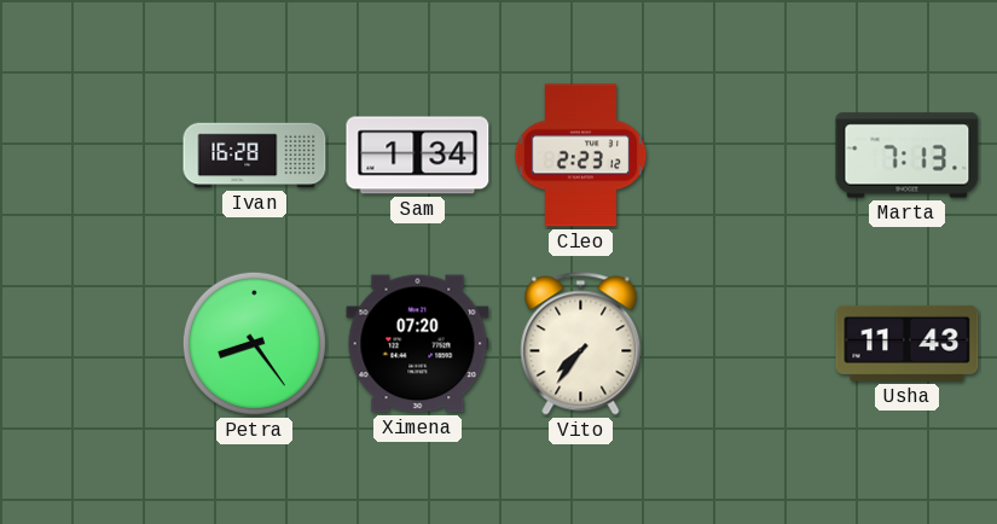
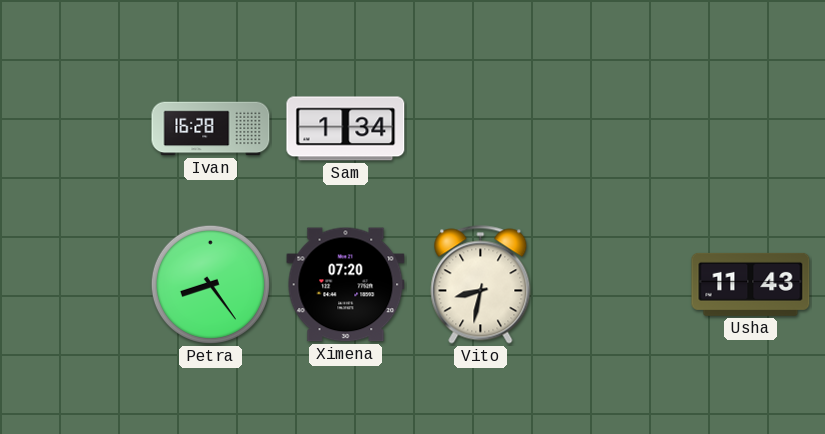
Cleo: 2:23 -> none
Marta: 7:13 -> none
Vito: 7:36 -> 8:32
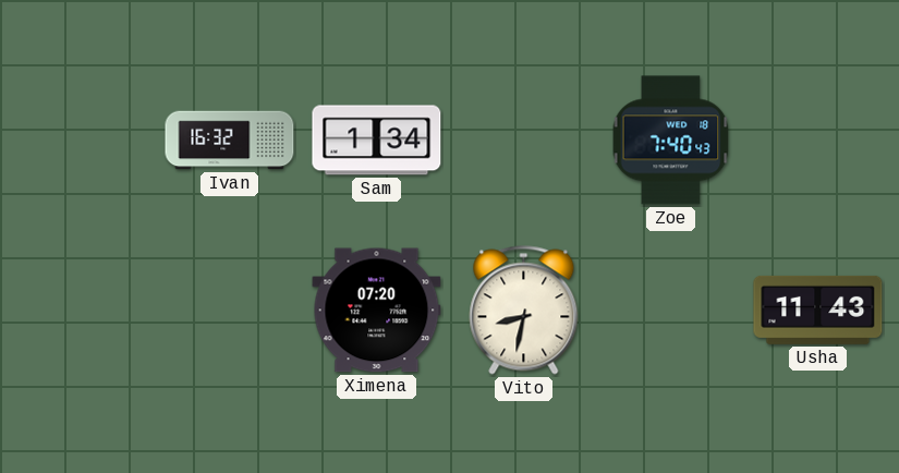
Ivan: 16:28 -> 16:32
Zoe: none -> 7:40
Petra: 8:24 -> none
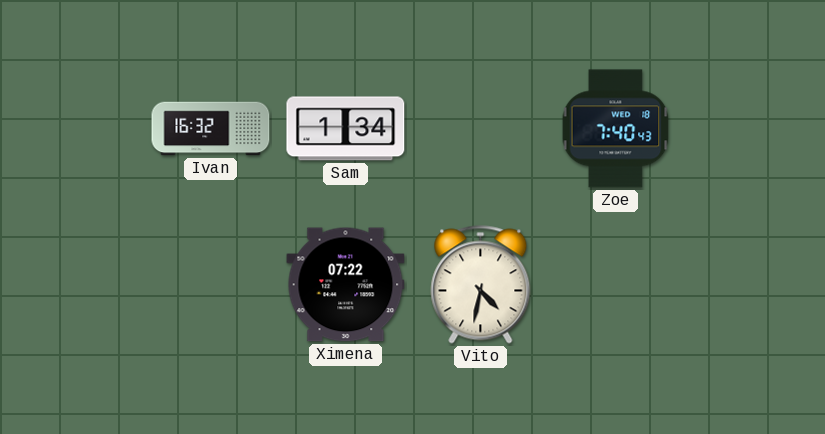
Ximena: 07:20 -> 07:22
Vito: 8:32 -> 4:32
Usha: 11:43 -> none
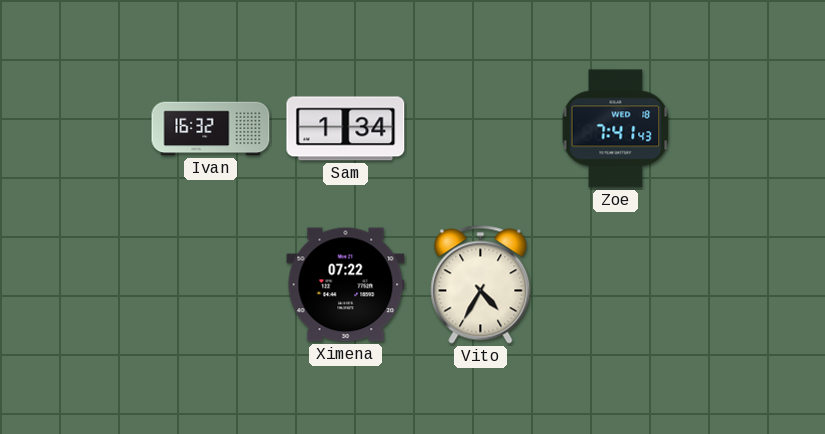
Zoe: 7:40 -> 7:41
Vito: 4:32 -> 4:35
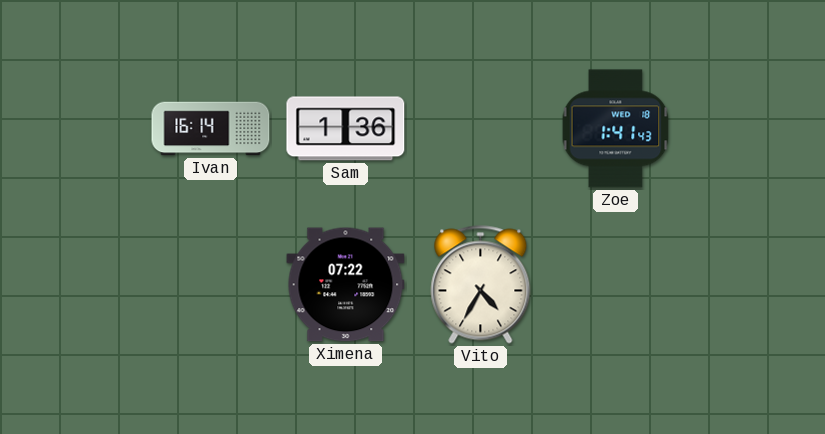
Ivan: 16:32 -> 16:14
Sam: 1:34 -> 1:36
Zoe: 7:41 -> 1:41
